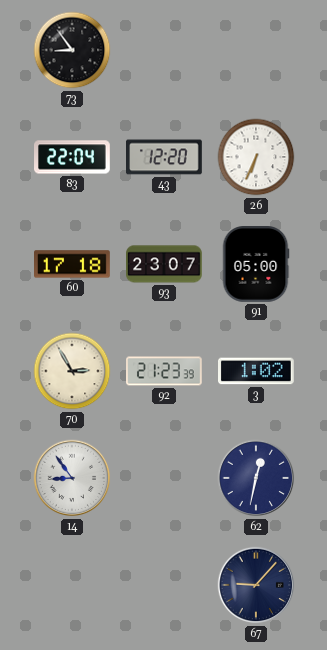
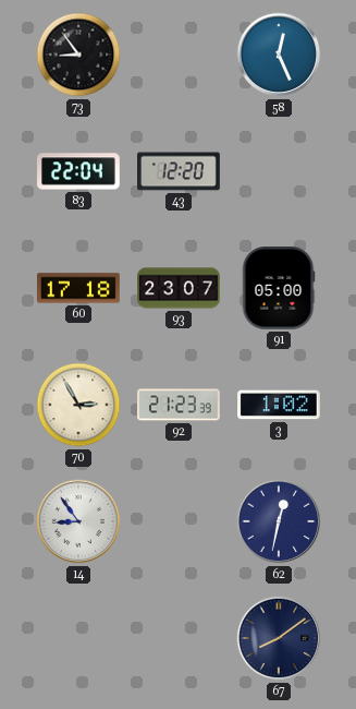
58: none -> 12:26
26: 6:34 -> none
67: 9:07 -> 8:09
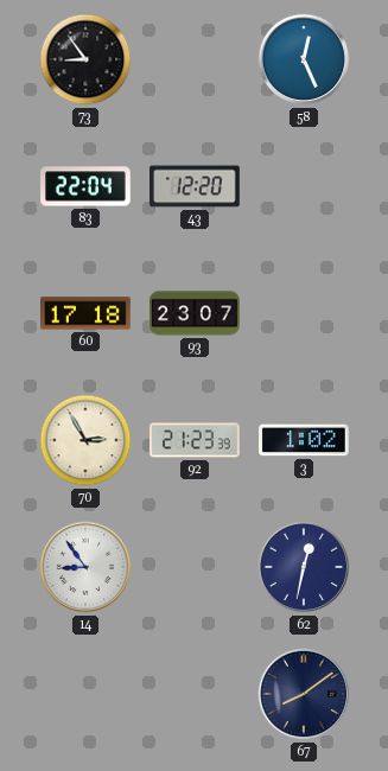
91: 05:00 -> none
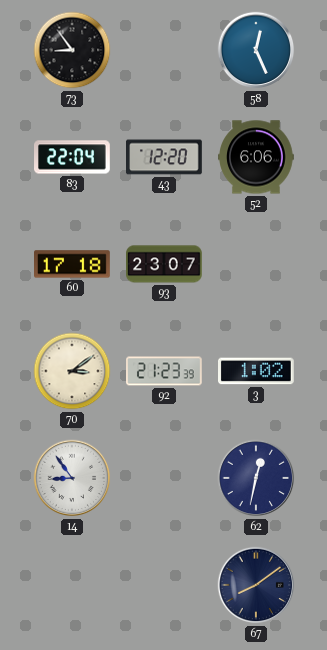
52: none -> 6:06
70: 2:55 -> 3:09
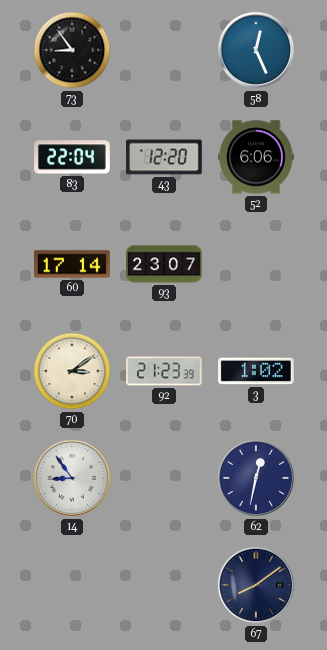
60: 17:18 -> 17:14
